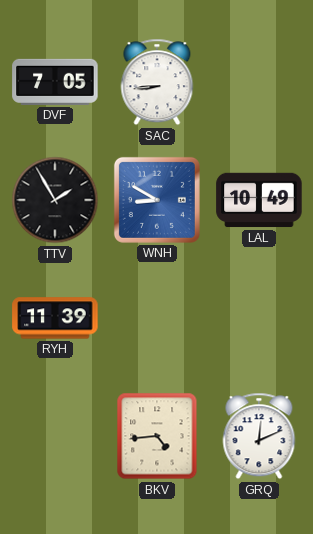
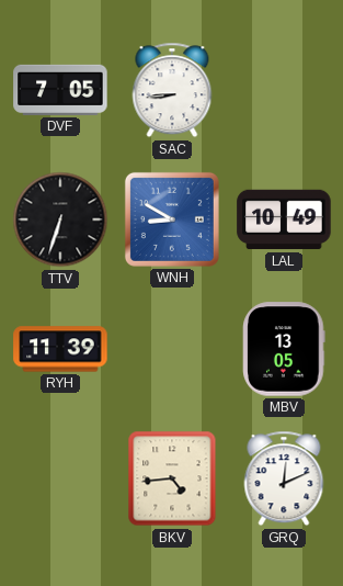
TTV: 1:55 -> 6:33
MBV: none -> 13:05
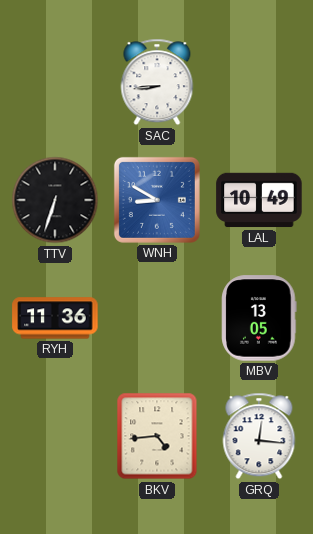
DVF: 7:05 -> none
RYH: 11:39 -> 11:36
GRQ: 12:11 -> 12:16
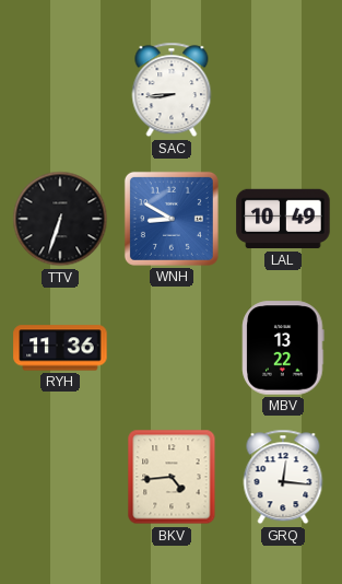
MBV: 13:05 -> 13:22
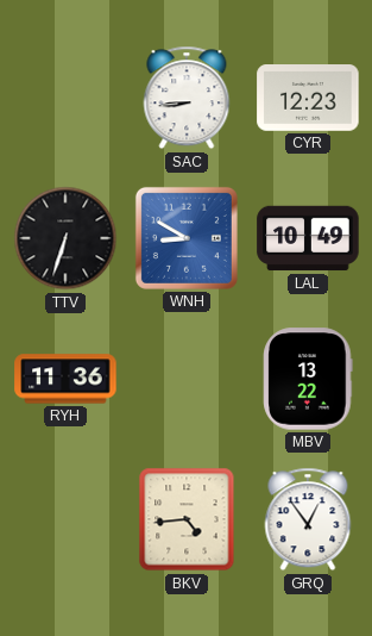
CYR: none -> 12:23
GRQ: 12:16 -> 12:54
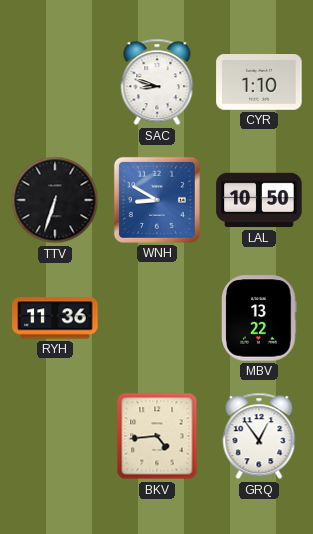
SAC: 8:44 -> 8:48
CYR: 12:23 -> 1:10
LAL: 10:49 -> 10:50
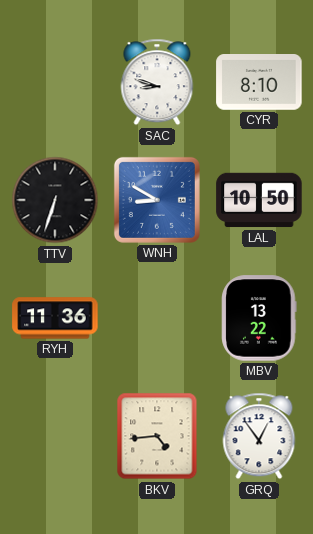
CYR: 1:10 -> 8:10
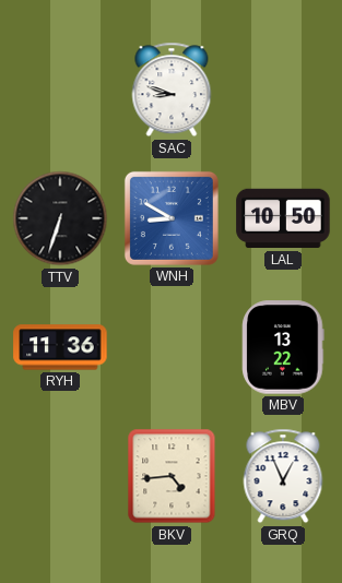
CYR: 8:10 -> none
GRQ: 12:54 -> 12:56
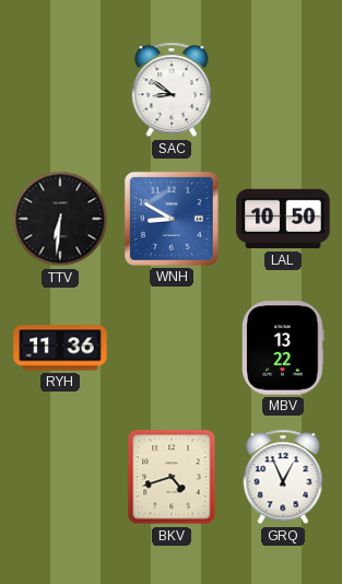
SAC: 8:48 -> 8:51
TTV: 6:33 -> 6:31
BKV: 4:44 -> 4:42
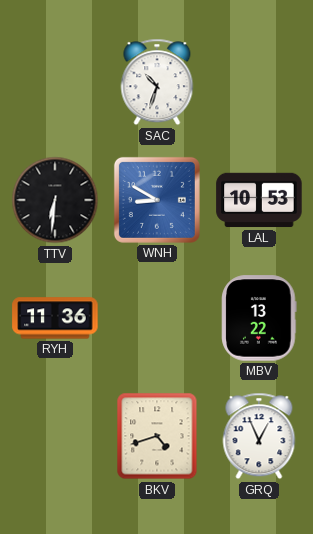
SAC: 8:51 -> 10:33
LAL: 10:50 -> 10:53
